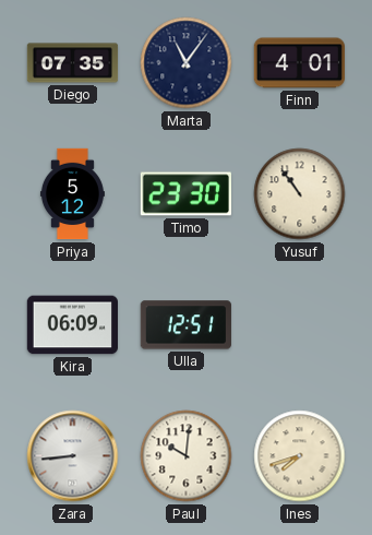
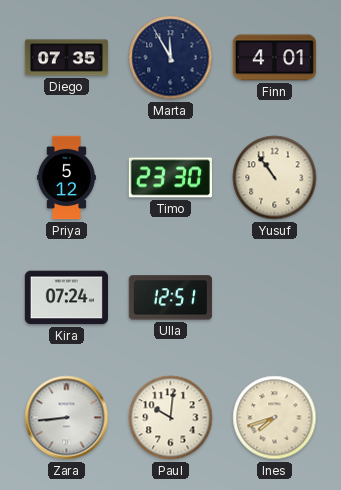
Marta: 11:06 -> 11:55
Kira: 06:09 -> 07:24
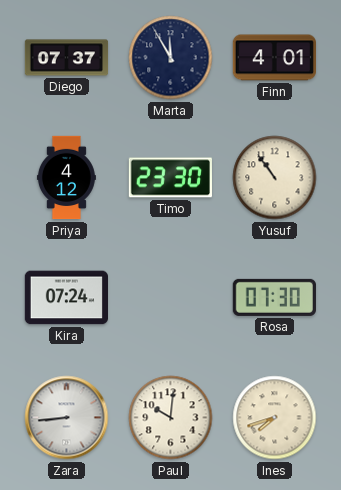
Diego: 07:35 -> 07:37
Priya: 5:12 -> 4:12
Ulla: 12:51 -> none
Rosa: none -> 07:30
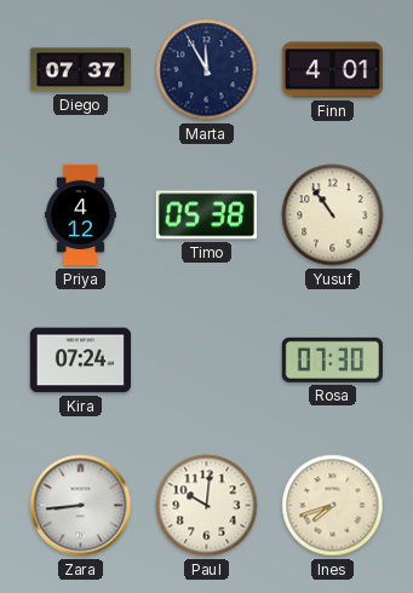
Timo: 23:30 -> 05:38
